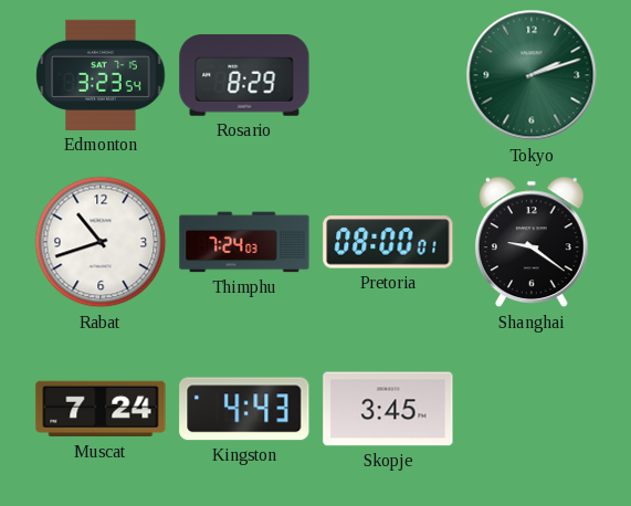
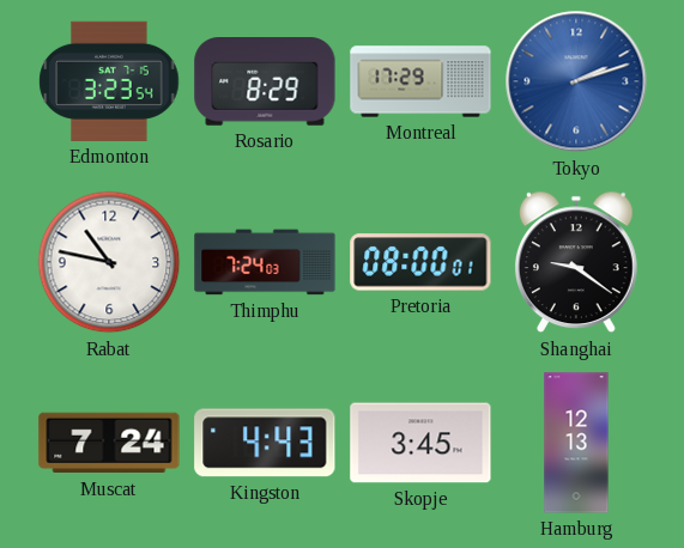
Montreal: none -> 17:29
Tokyo dial: green -> blue
Rabat: 10:42 -> 10:47
Hamburg: none -> 12:13
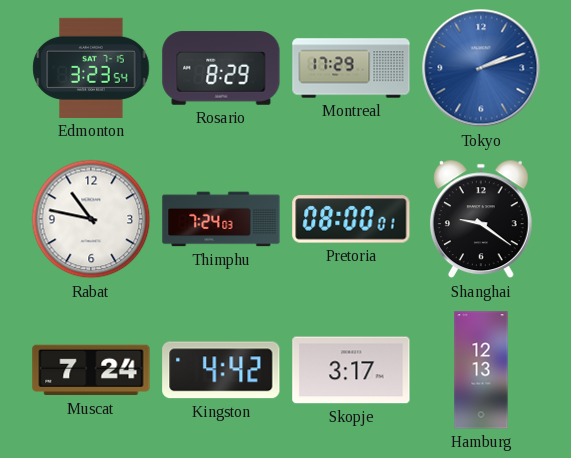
Kingston: 4:43 -> 4:42
Skopje: 3:45 -> 3:17
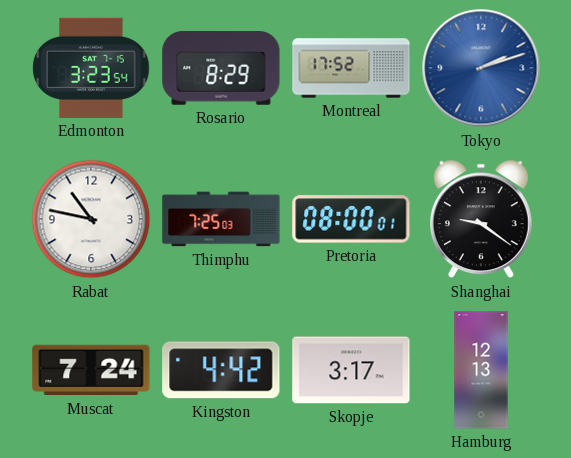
Montreal: 17:29 -> 17:52
Thimphu: 7:24 -> 7:25
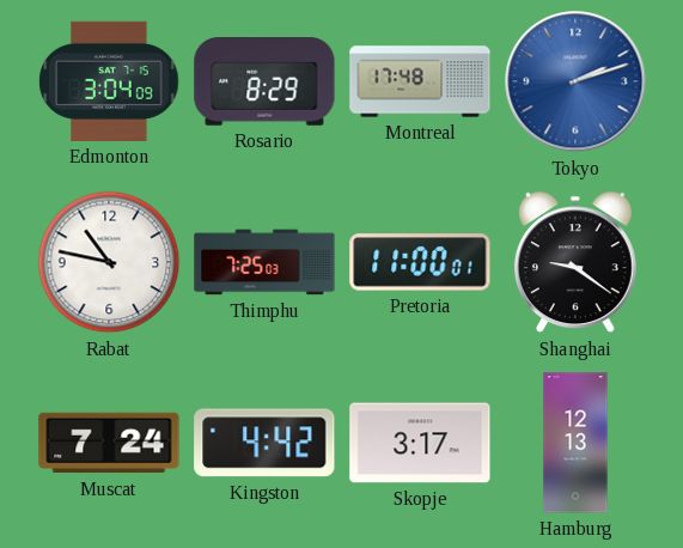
Edmonton: 3:23 -> 3:04
Montreal: 17:52 -> 17:48
Pretoria: 08:00 -> 11:00
